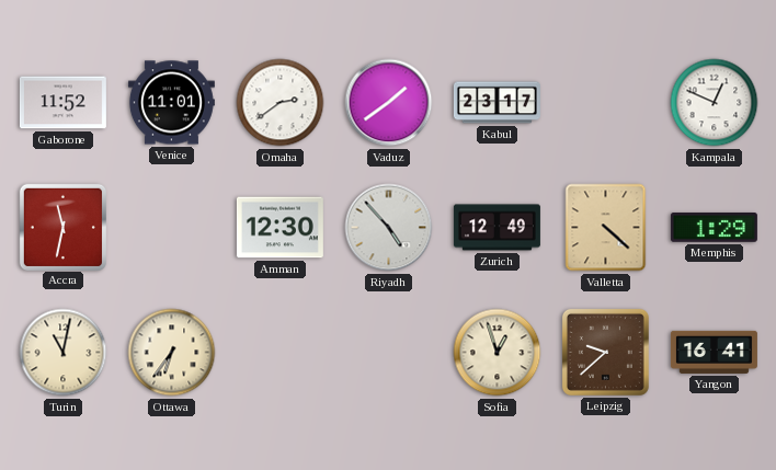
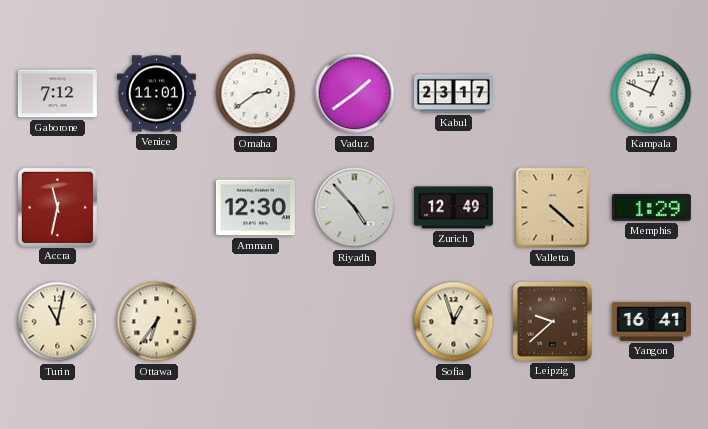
Gaborone: 11:52 -> 7:12
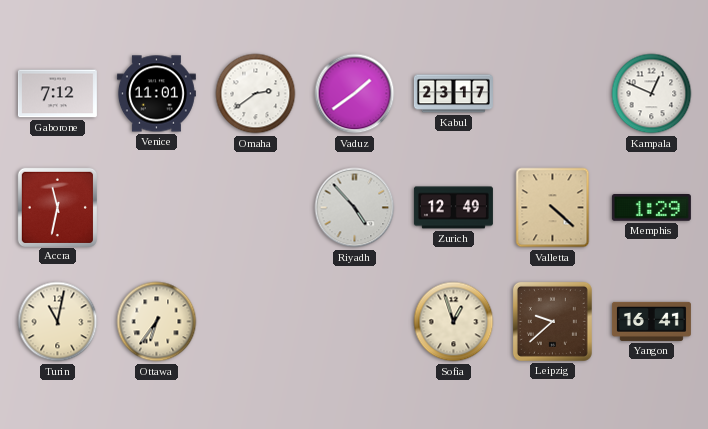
Amman: 12:30 -> none
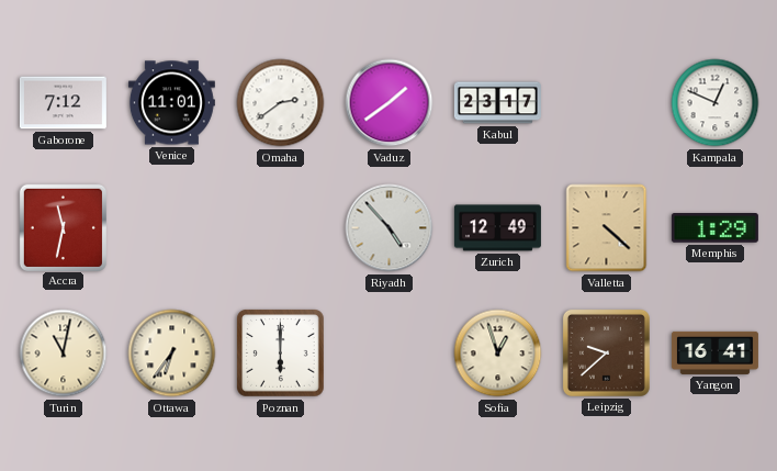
Poznan: none -> 6:00
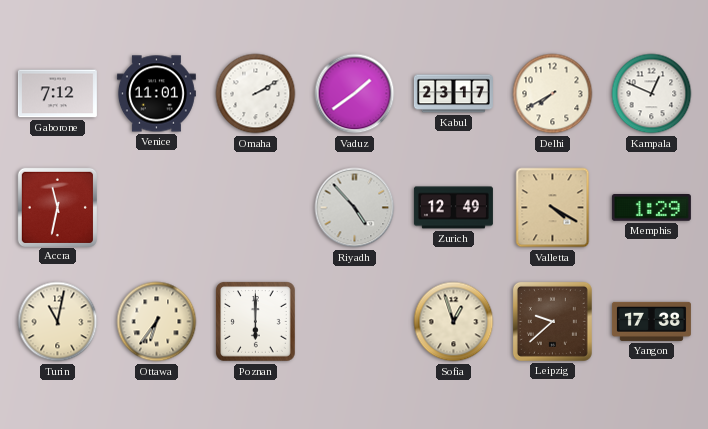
Omaha: 2:39 -> 2:10
Delhi: none -> 7:40
Valletta: 4:22 -> 4:20
Yangon: 16:41 -> 17:38
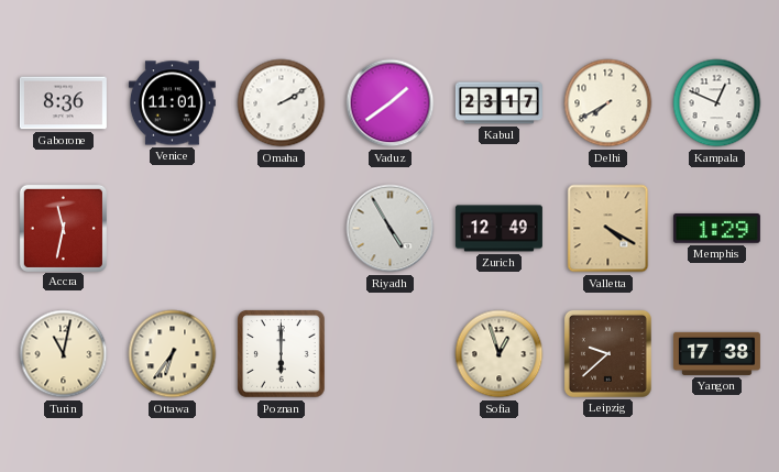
Gaborone: 7:12 -> 8:36
Riyadh: 4:53 -> 4:55
